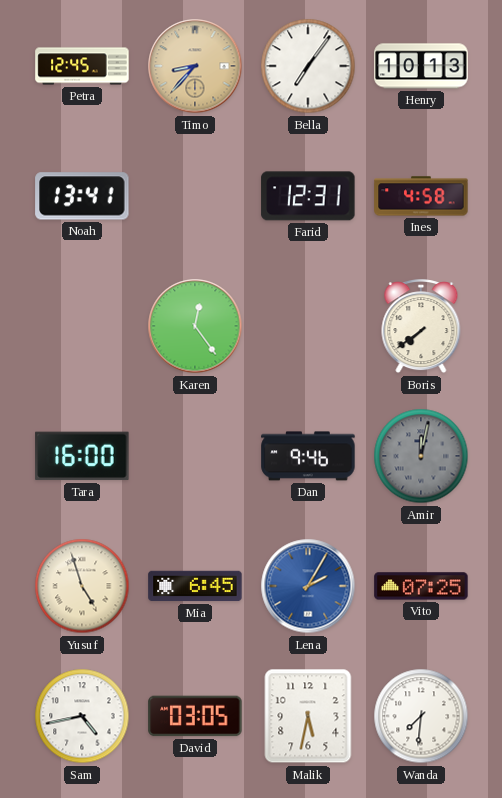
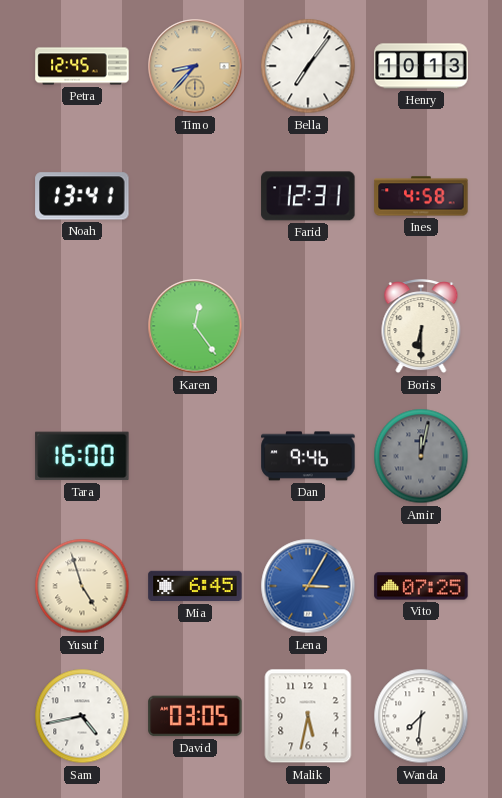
Boris: 7:39 -> 6:30
Lena: 2:05 -> 3:05
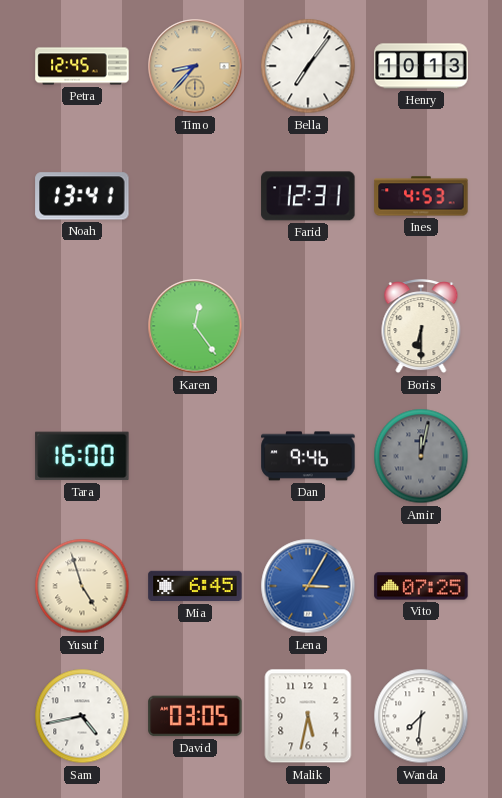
Ines: 4:58 -> 4:53
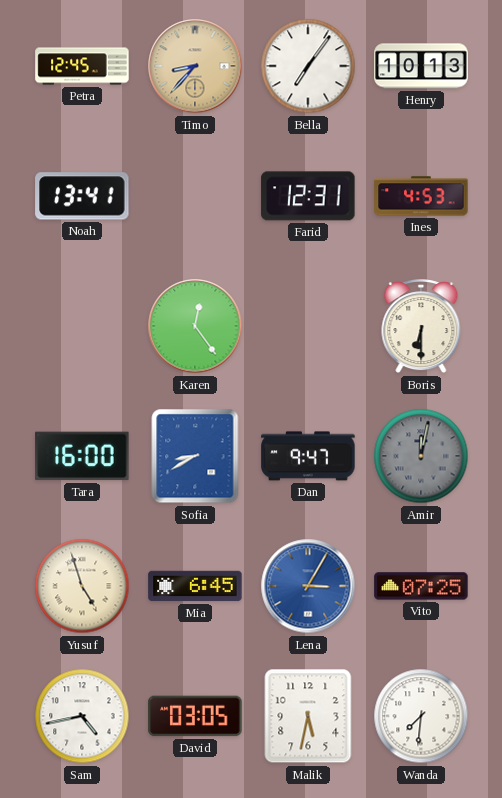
Sofia: none -> 8:40
Dan: 9:46 -> 9:47
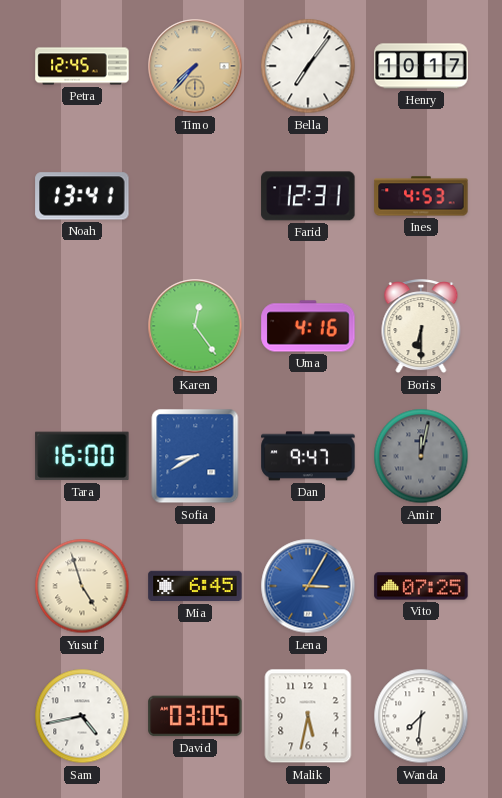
Timo: 8:37 -> 7:37
Henry: 10:13 -> 10:17
Uma: none -> 4:16
